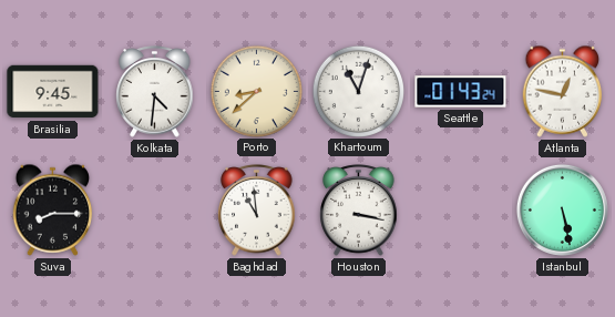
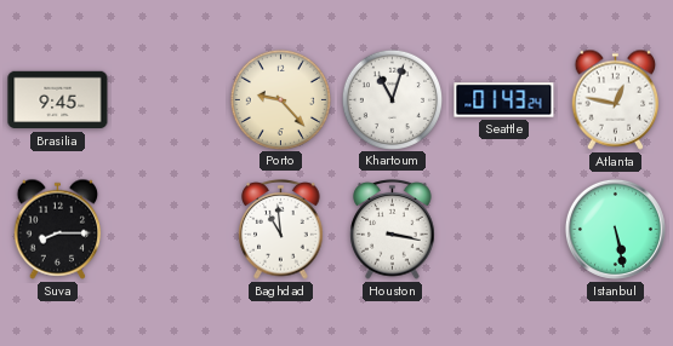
Kolkata: 4:31 -> none
Porto: 8:38 -> 9:23
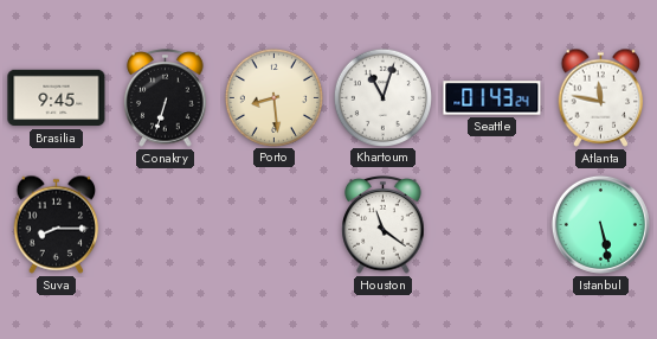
Conakry: none -> 6:33
Porto: 9:23 -> 8:29
Atlanta: 12:47 -> 11:47
Baghdad: 10:59 -> none
Houston: 3:17 -> 11:21
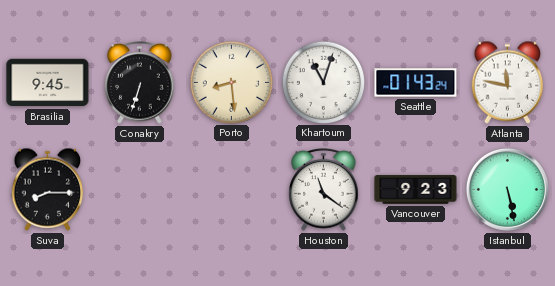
Vancouver: none -> 9:23
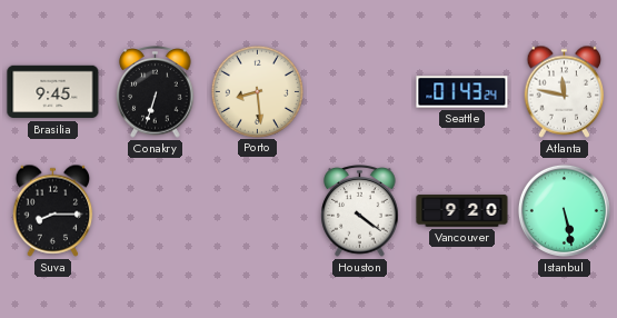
Khartoum: 11:03 -> none
Houston: 11:21 -> 4:21
Vancouver: 9:23 -> 9:20
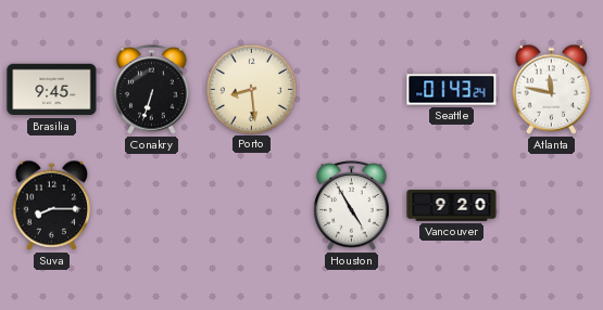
Houston: 4:21 -> 4:55
Istanbul: 5:28 -> none
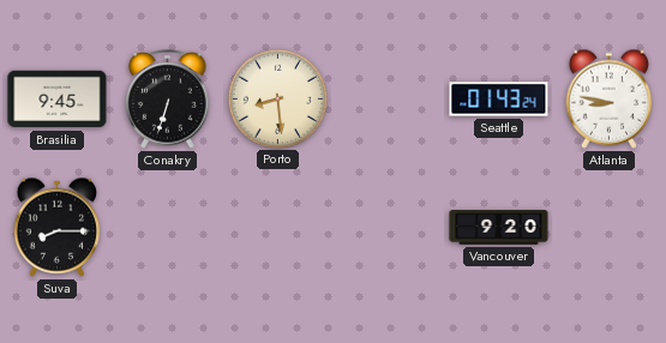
Atlanta: 11:47 -> 8:47
Houston: 4:55 -> none
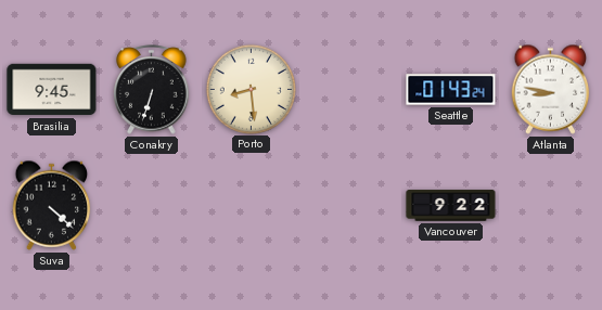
Suva: 8:15 -> 4:22
Vancouver: 9:20 -> 9:22
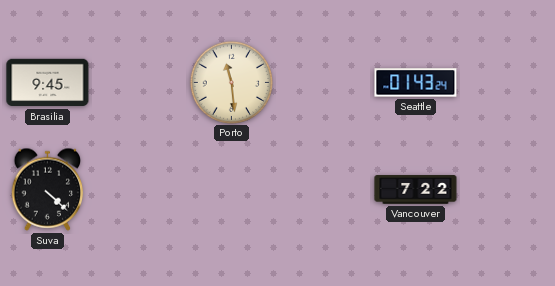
Conakry: 6:33 -> none
Porto: 8:29 -> 11:29
Atlanta: 8:47 -> none
Vancouver: 9:22 -> 7:22
